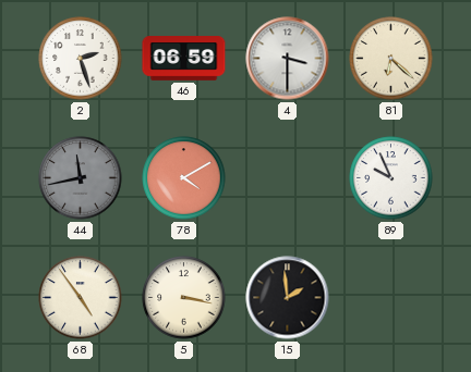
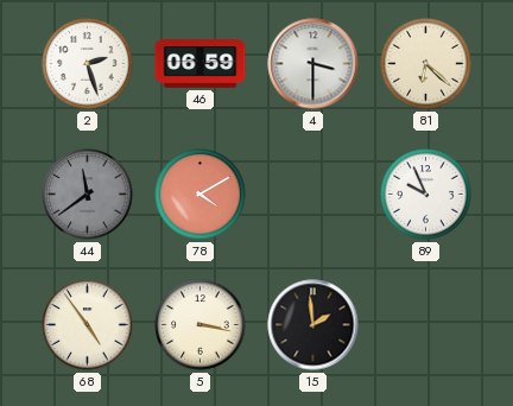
44: 11:43 -> 11:39
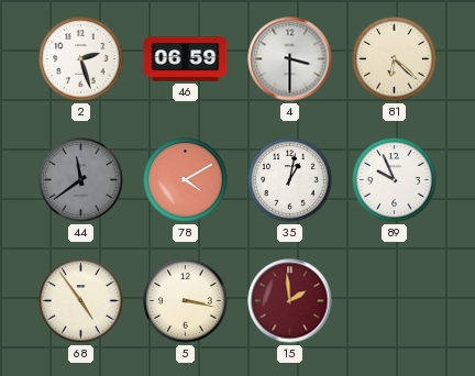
35: none -> 1:02
15 dial: black -> burgundy
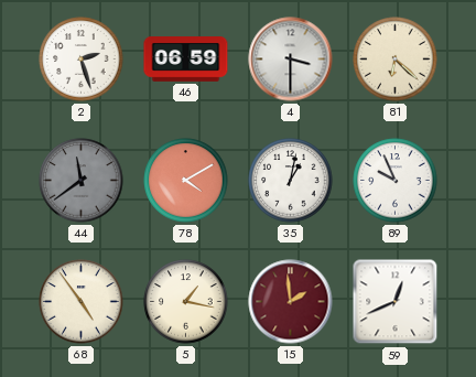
5: 3:17 -> 1:17
59: none -> 12:41
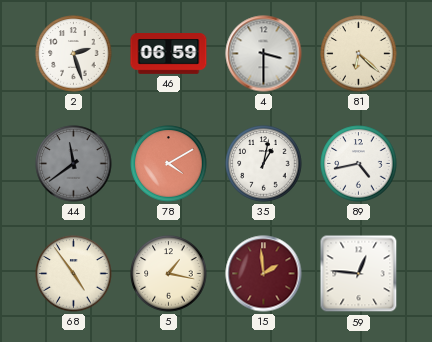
89: 9:56 -> 4:43
59: 12:41 -> 12:46
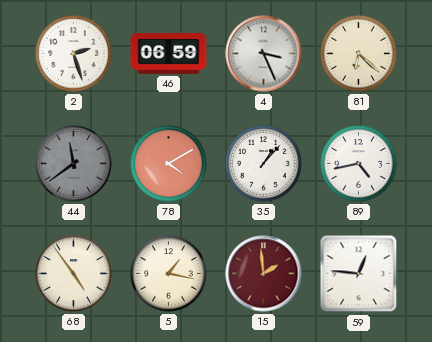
4: 3:30 -> 3:26
35: 1:02 -> 1:07
